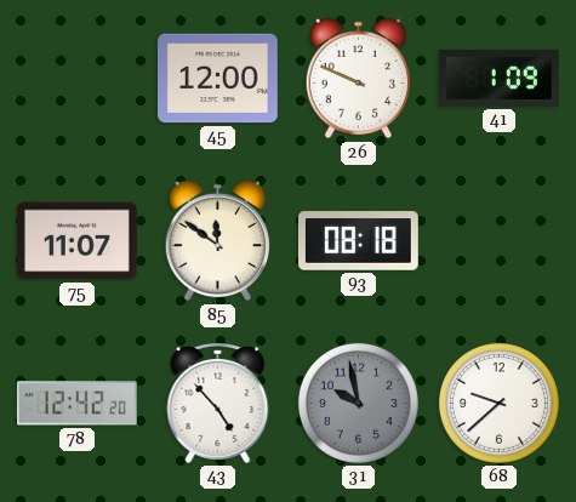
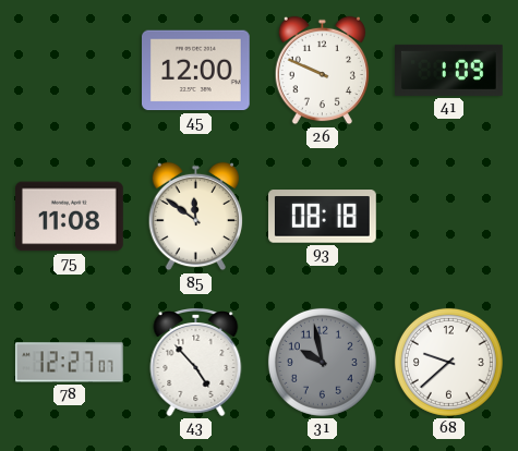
75: 11:07 -> 11:08
78: 12:42 -> 12:27
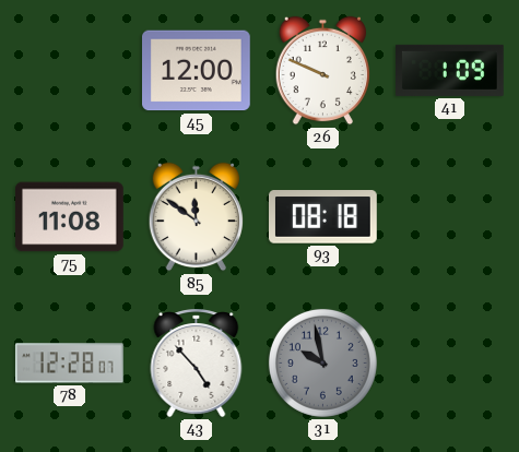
78: 12:27 -> 12:28
68: 9:38 -> none
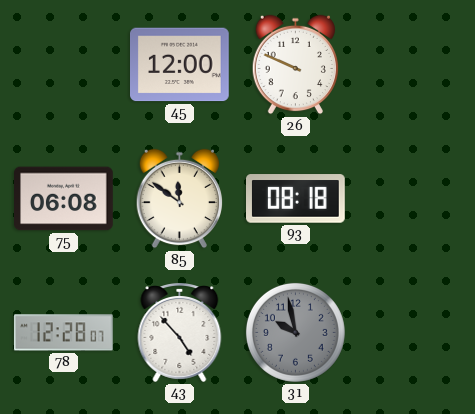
41: 1:09 -> none
75: 11:08 -> 06:08
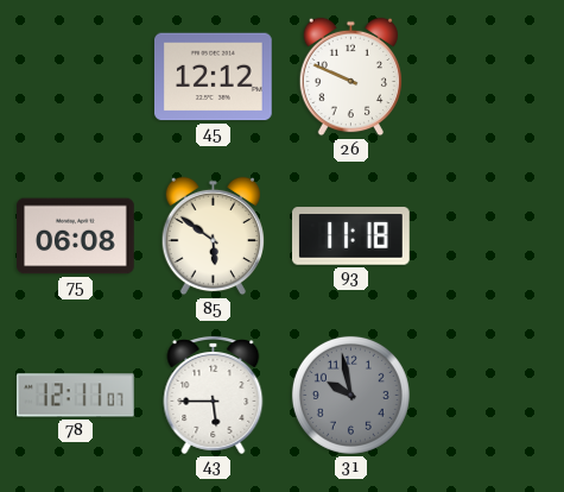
45: 12:00 -> 12:12
85: 11:51 -> 5:51
93: 08:18 -> 11:18
78: 12:28 -> 12:11
43: 4:53 -> 5:45
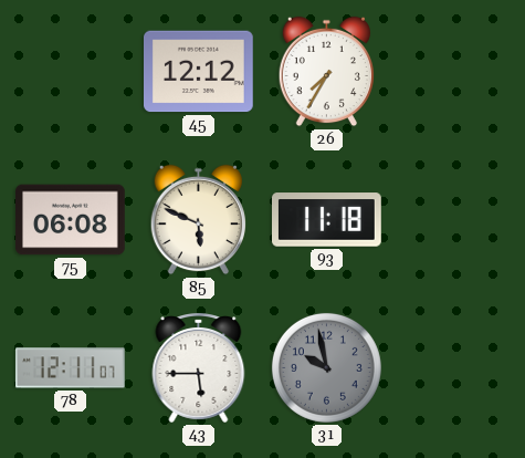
26: 9:49 -> 7:35
85: 5:51 -> 5:49
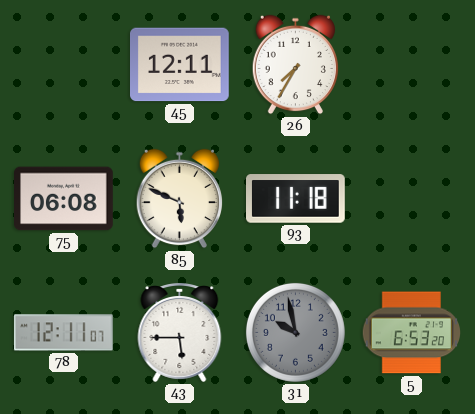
45: 12:12 -> 12:11
5: none -> 6:53
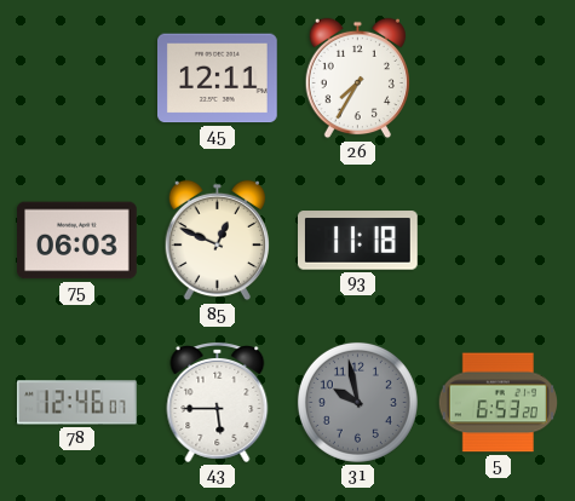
75: 06:08 -> 06:03
85: 5:49 -> 12:49
78: 12:11 -> 12:46
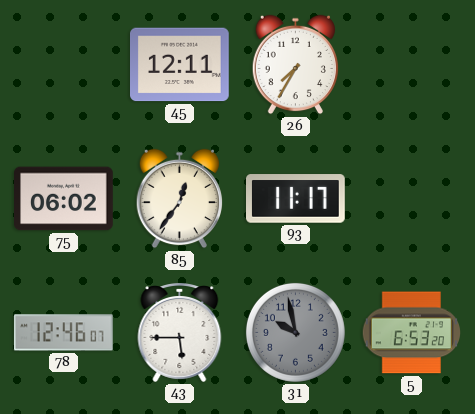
75: 06:03 -> 06:02
85: 12:49 -> 12:36
93: 11:18 -> 11:17
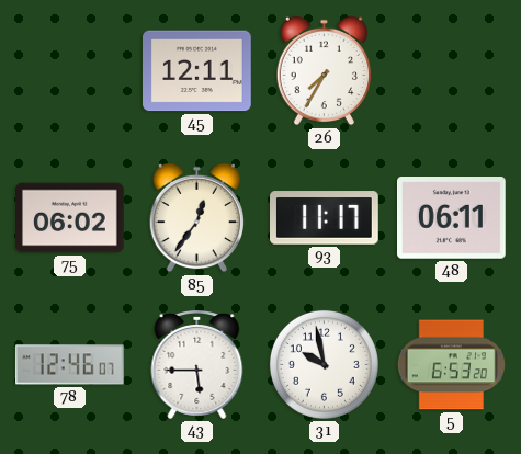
48: none -> 06:11
31 dial: grey -> white
